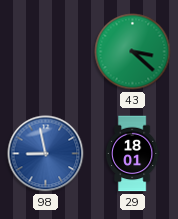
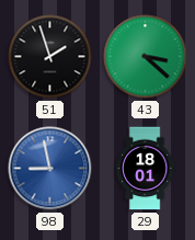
51: none -> 1:57
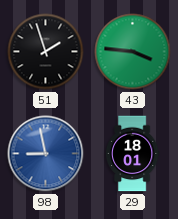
43: 3:22 -> 3:46
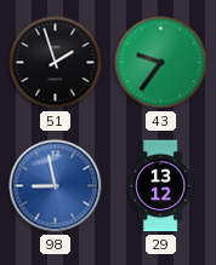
43: 3:46 -> 9:36
29: 18:01 -> 13:12
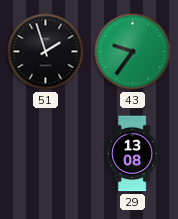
98: 8:58 -> none
29: 13:12 -> 13:08
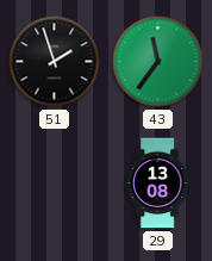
43: 9:36 -> 11:36
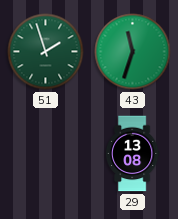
51 dial: black -> green
43: 11:36 -> 11:33
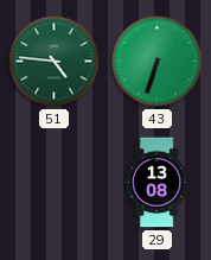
51: 1:57 -> 4:46
43: 11:33 -> 6:33
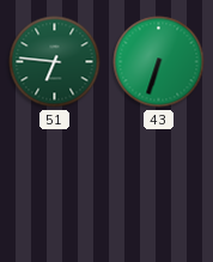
51: 4:46 -> 6:46
29: 13:08 -> none
